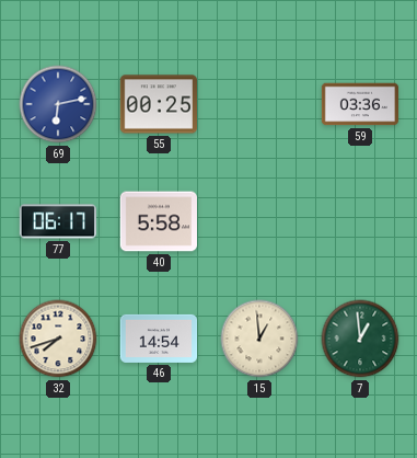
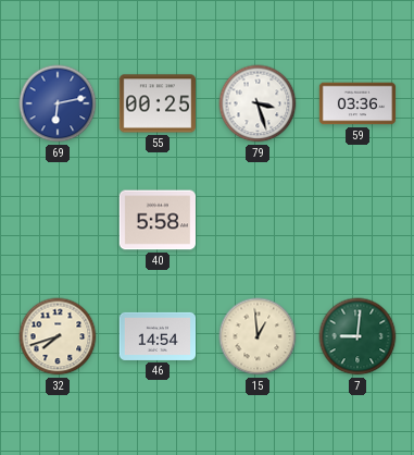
79: none -> 3:27
77: 06:17 -> none
7: 12:59 -> 9:01
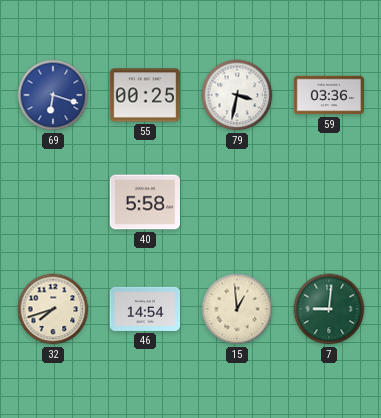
69: 6:13 -> 6:18
79: 3:27 -> 3:32
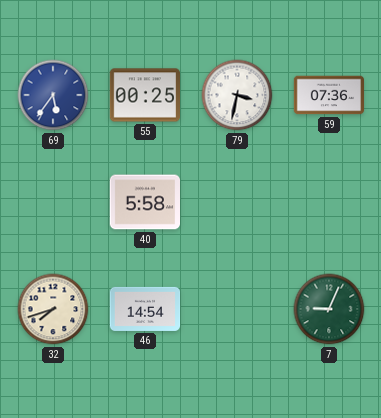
69: 6:18 -> 5:36
59: 03:36 -> 07:36
15: 12:59 -> none
7: 9:01 -> 9:04
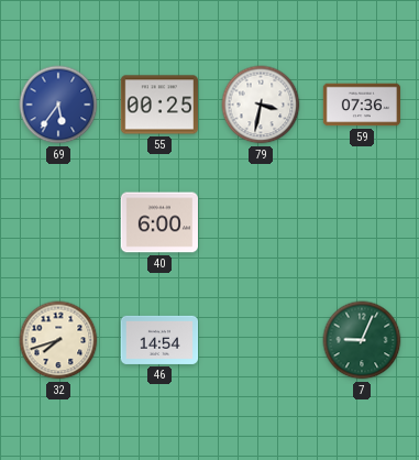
40: 5:58 -> 6:00
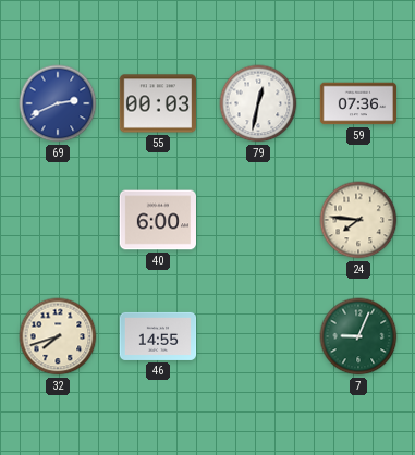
69: 5:36 -> 2:41
55: 00:25 -> 00:03
79: 3:32 -> 12:32
24: none -> 7:46
46: 14:54 -> 14:55
